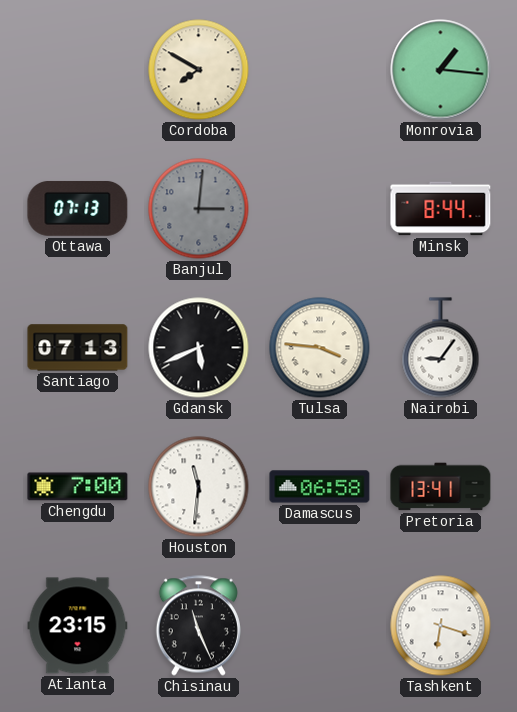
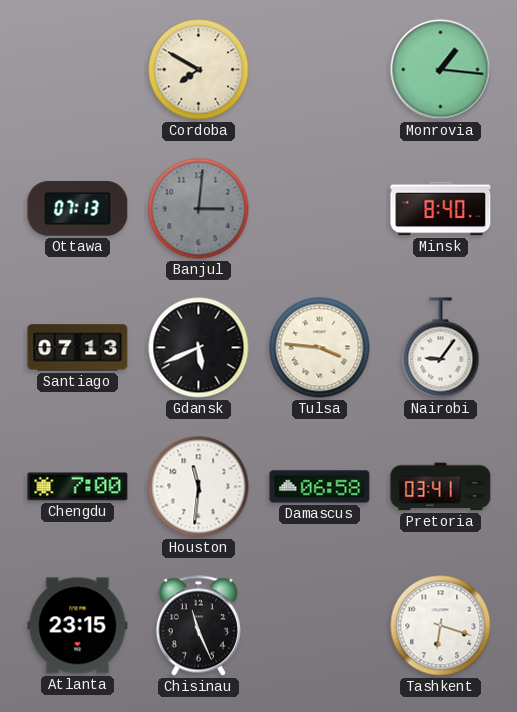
Minsk: 8:44 -> 8:40
Pretoria: 13:41 -> 03:41
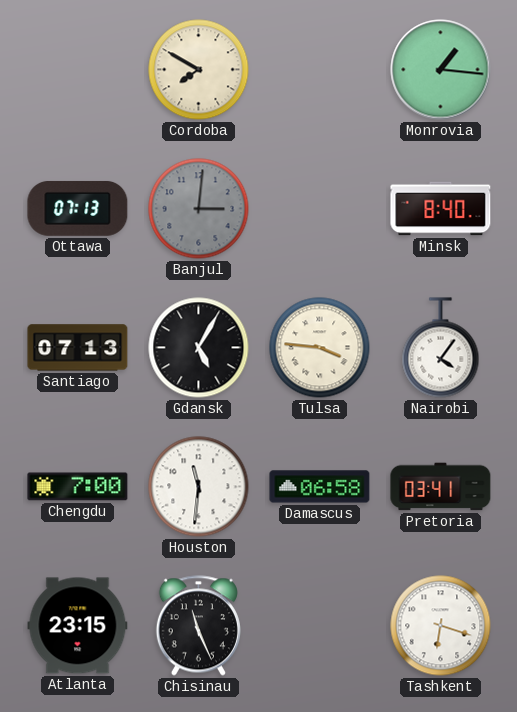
Gdansk: 5:41 -> 5:05
Nairobi: 9:06 -> 4:06
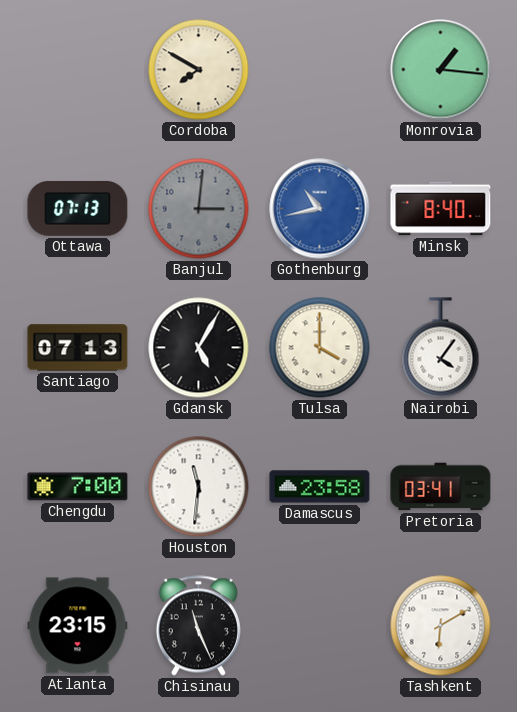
Gothenburg: none -> 10:43
Tulsa: 3:46 -> 4:00
Damascus: 06:58 -> 23:58
Tashkent: 6:18 -> 6:10
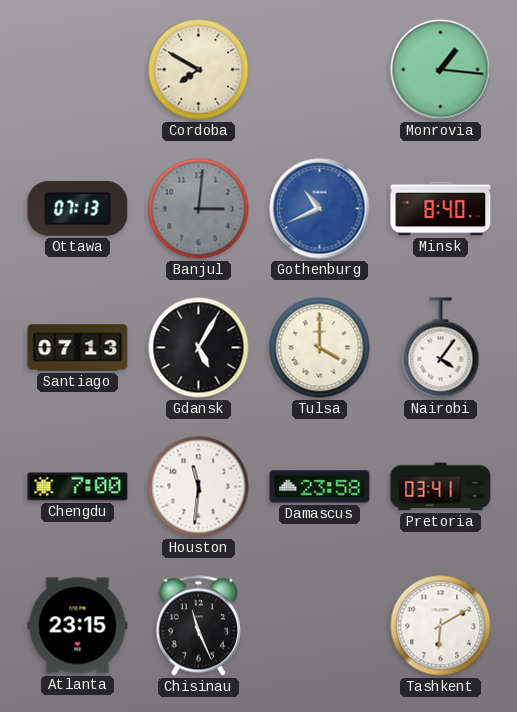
Gothenburg: 10:43 -> 10:41
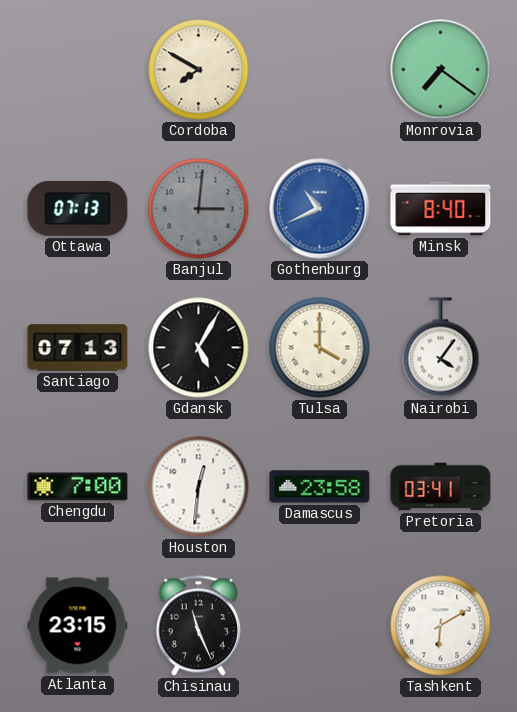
Monrovia: 1:16 -> 7:21
Houston: 11:31 -> 12:31
